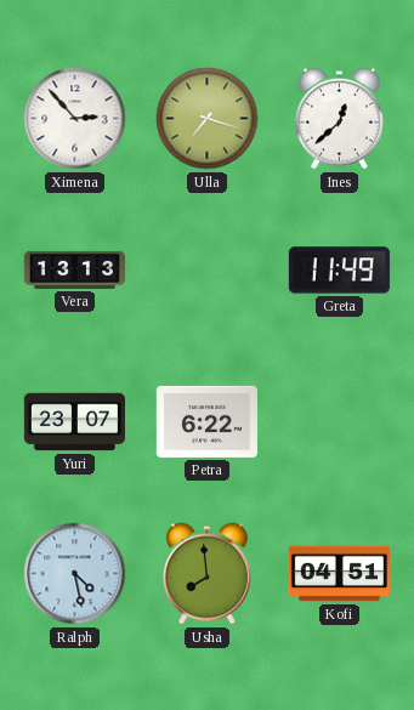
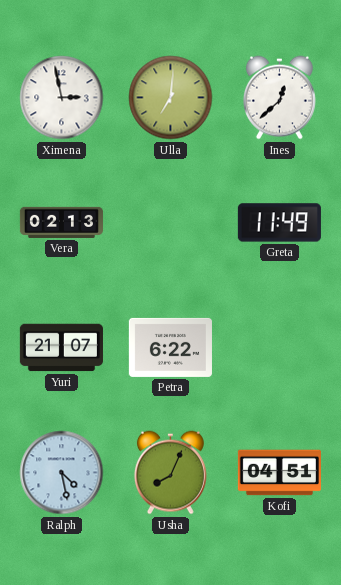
Ximena: 2:53 -> 2:58
Ulla: 7:18 -> 7:01
Vera: 13:13 -> 02:13
Yuri: 23:07 -> 21:07
Usha: 7:59 -> 8:04
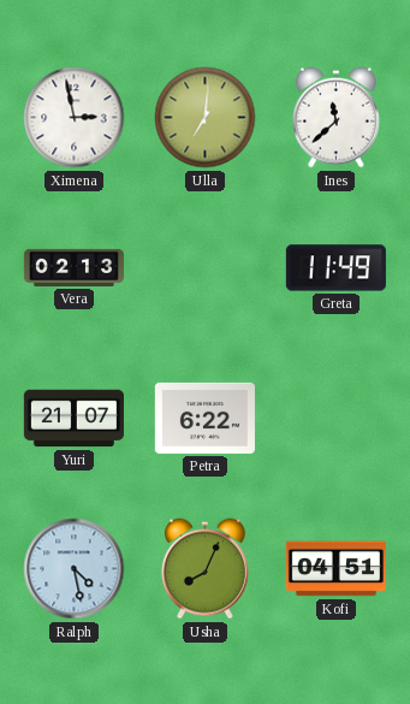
Ines: 12:38 -> 11:38
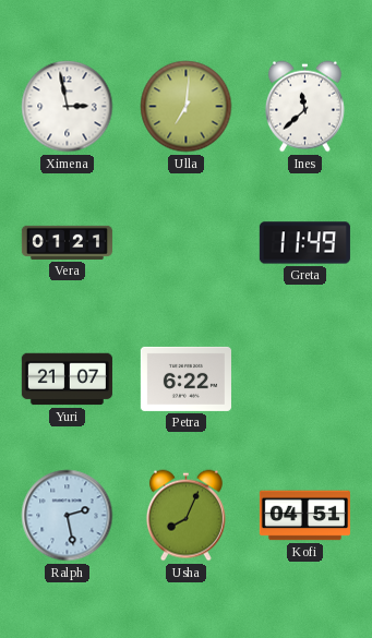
Vera: 02:13 -> 01:21
Ralph: 4:28 -> 2:28
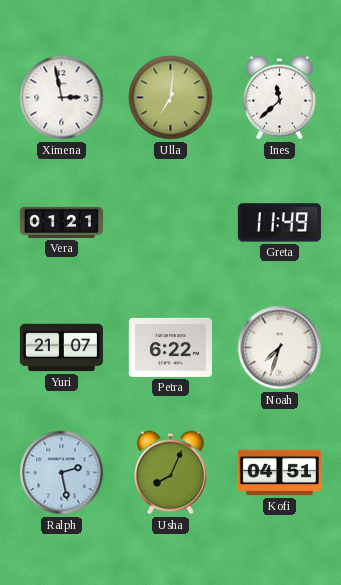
Noah: none -> 7:33
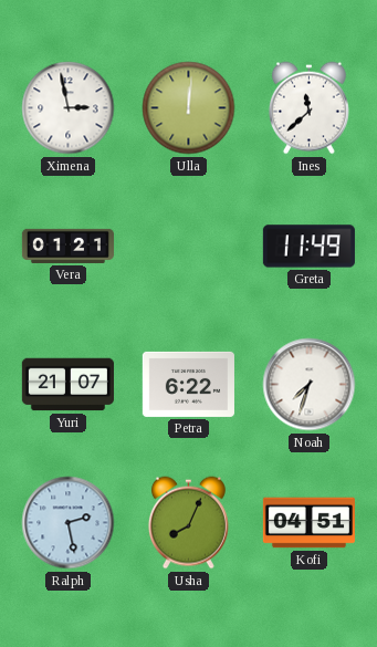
Ulla: 7:01 -> 12:01
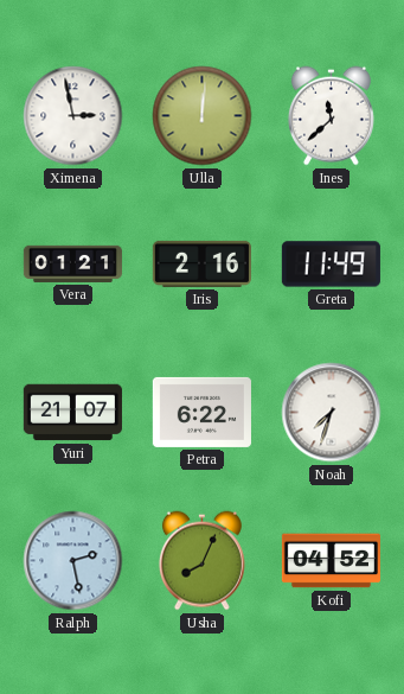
Iris: none -> 2:16
Kofi: 04:51 -> 04:52
